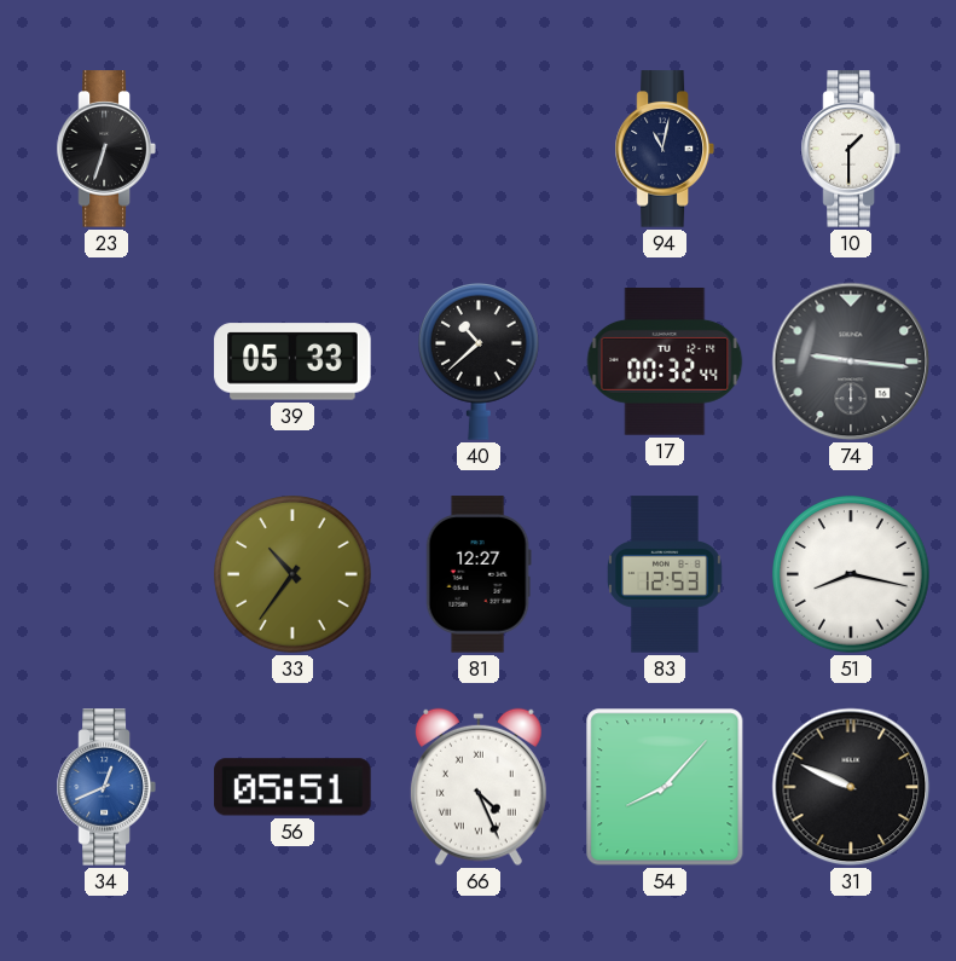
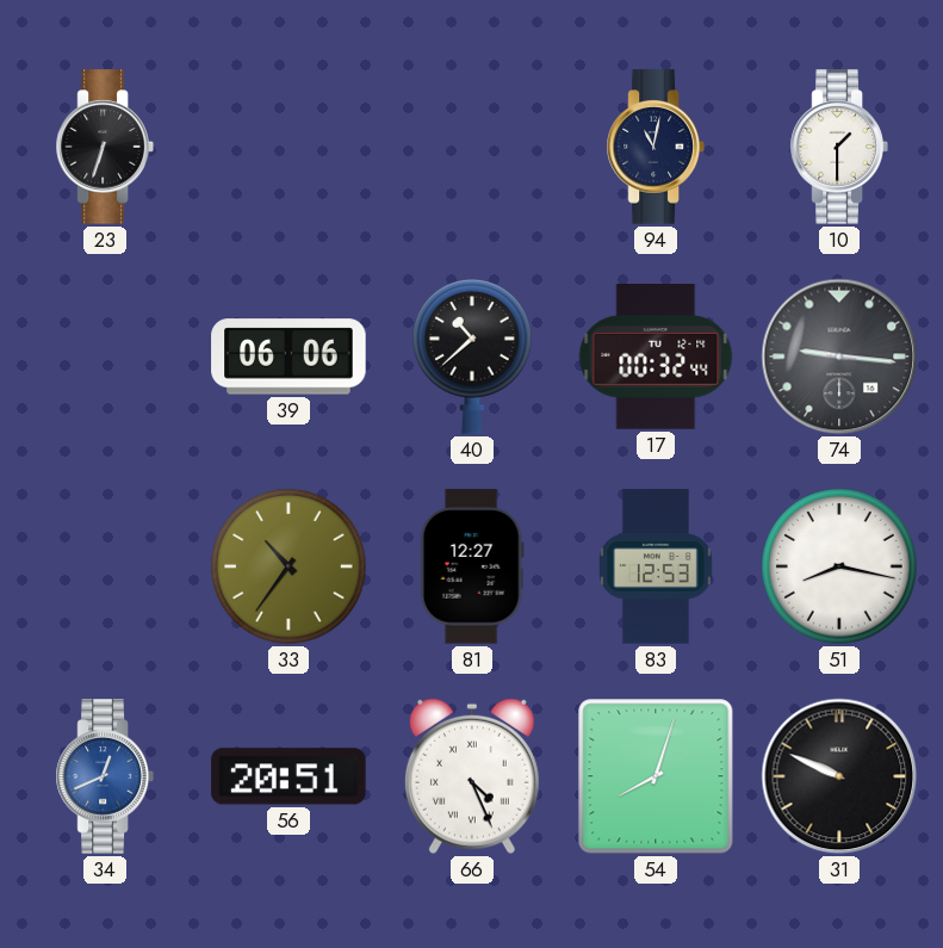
39: 05:33 -> 06:06
56: 05:51 -> 20:51
54: 8:07 -> 8:03
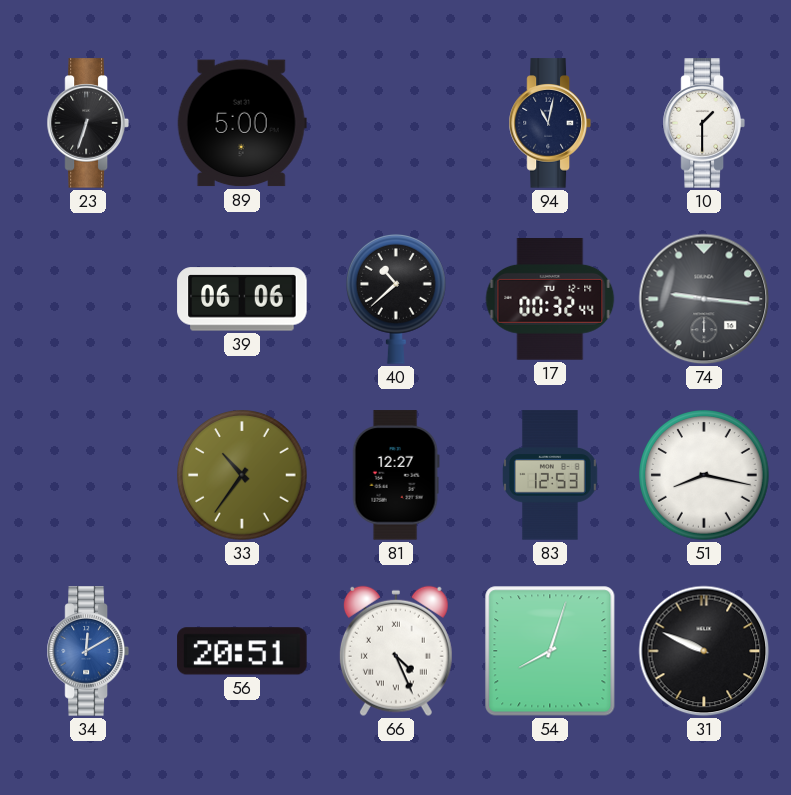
89: none -> 5:00
34: 12:41 -> 12:10
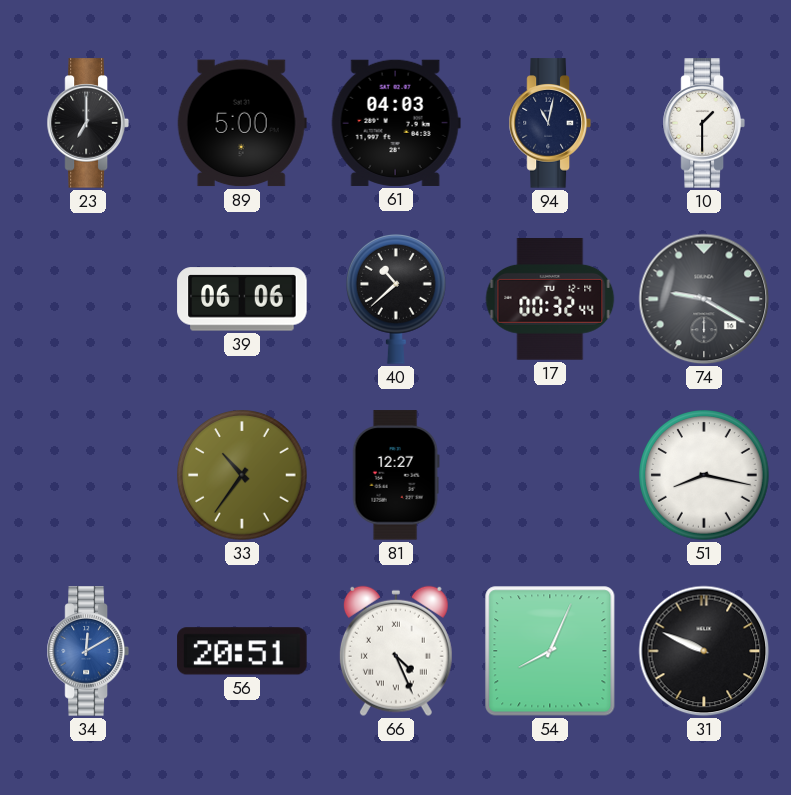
23: 6:33 -> 7:00
61: none -> 04:03
74: 9:16 -> 9:20
83: 12:53 -> none
54: 8:03 -> 8:04
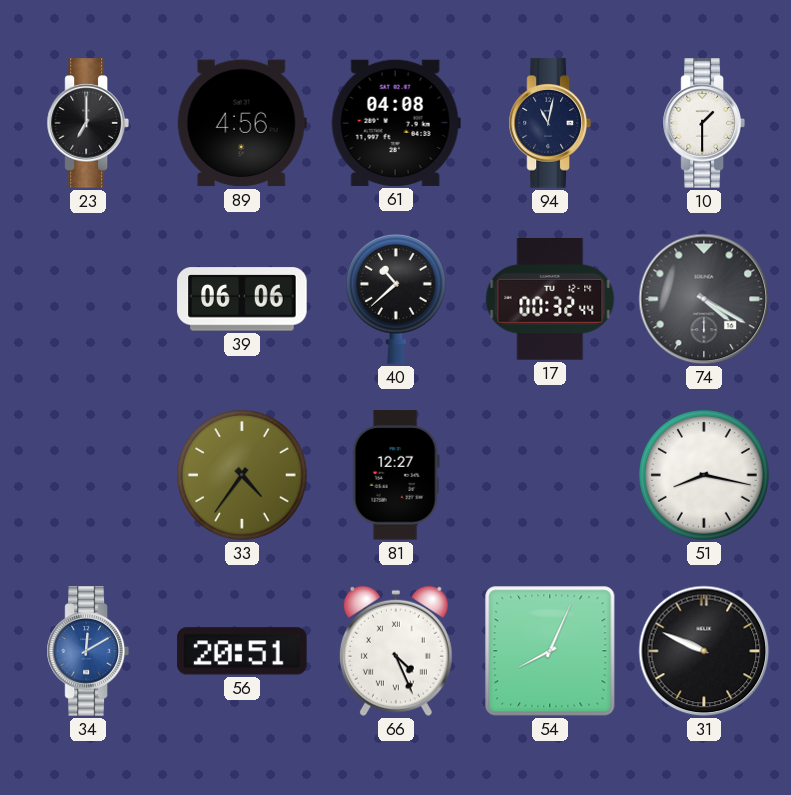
89: 5:00 -> 4:56
61: 04:03 -> 04:08
74: 9:20 -> 4:20
33: 10:36 -> 4:36
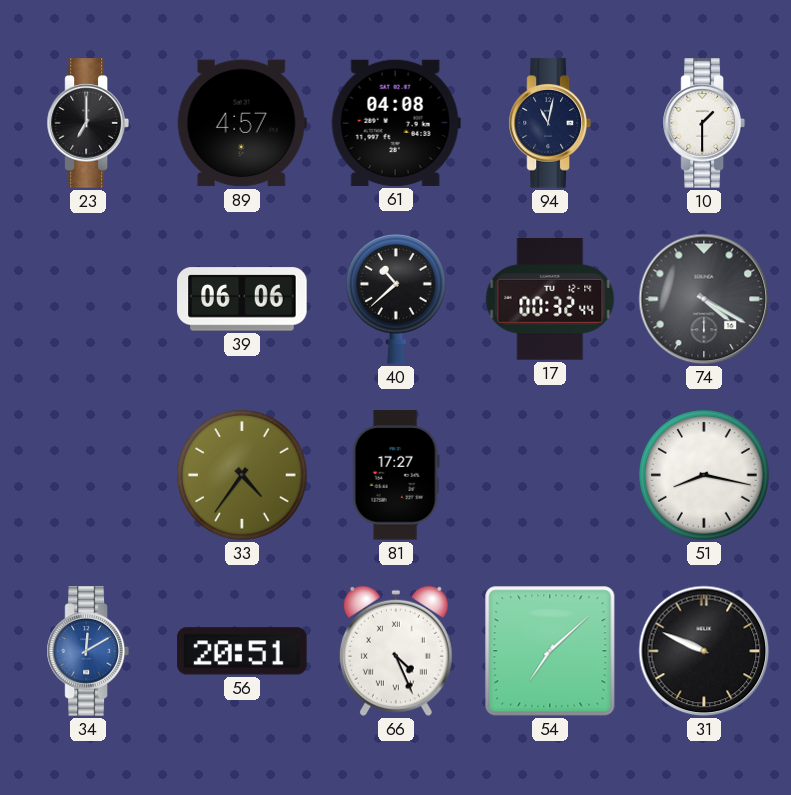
89: 4:56 -> 4:57
81: 12:27 -> 17:27
54: 8:04 -> 7:08
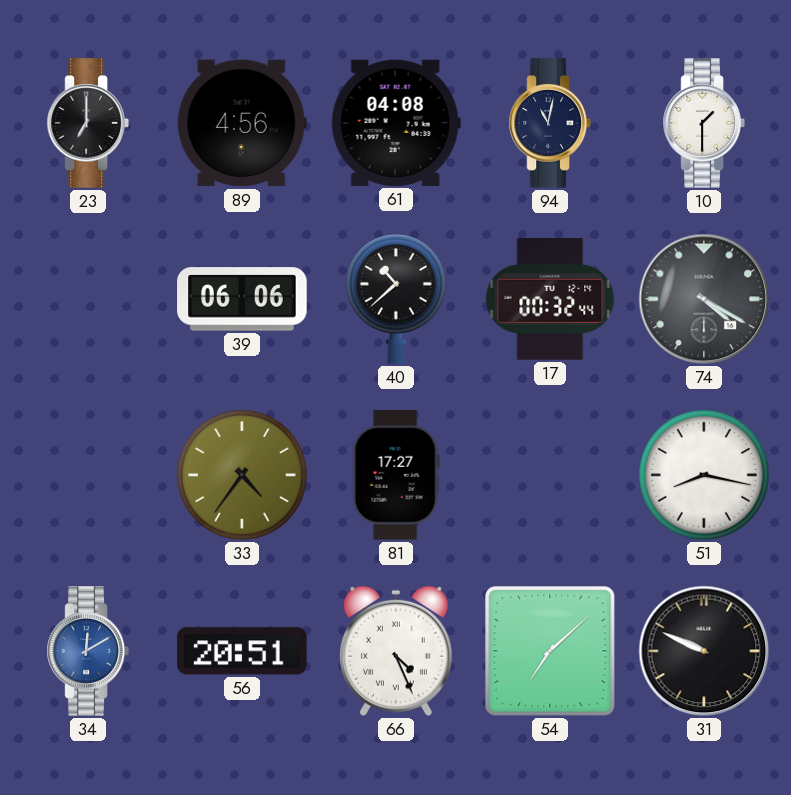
89: 4:57 -> 4:56
